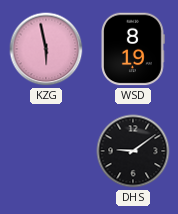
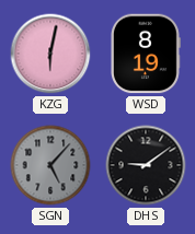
KZG: 5:58 -> 6:02
SGN: none -> 5:07
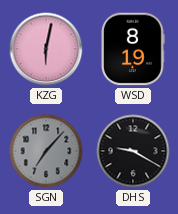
SGN: 5:07 -> 7:07
DHS: 9:09 -> 9:20
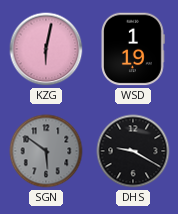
WSD: 8:19 -> 1:19
SGN: 7:07 -> 5:51
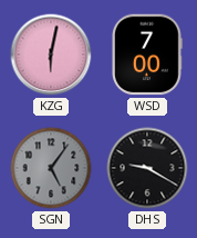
WSD: 1:19 -> 7:00
SGN: 5:51 -> 5:06
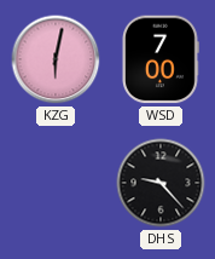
SGN: 5:06 -> none
DHS: 9:20 -> 9:23
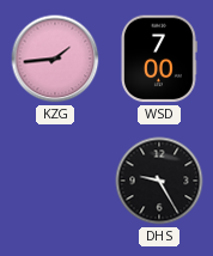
KZG: 6:02 -> 1:44
DHS: 9:23 -> 9:25
